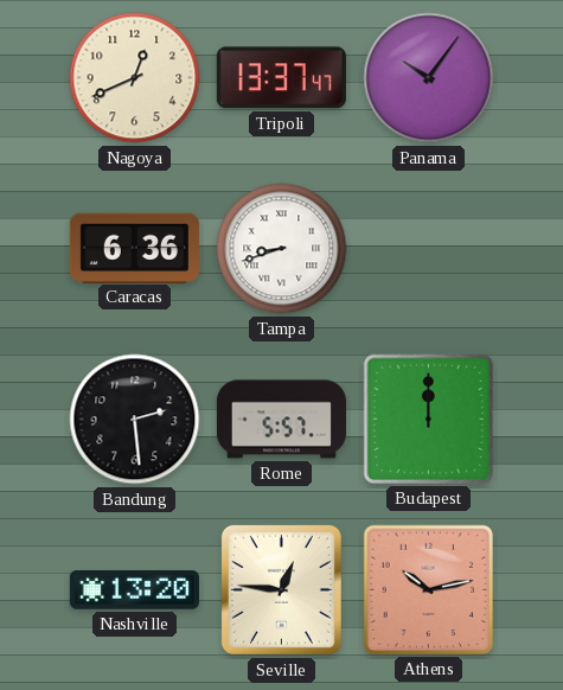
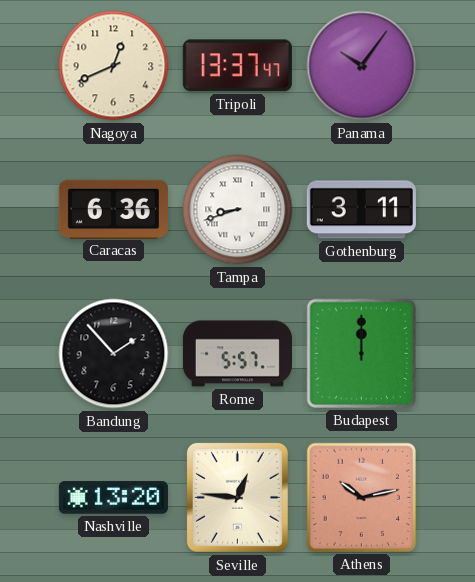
Gothenburg: none -> 3:11
Bandung: 2:29 -> 1:53
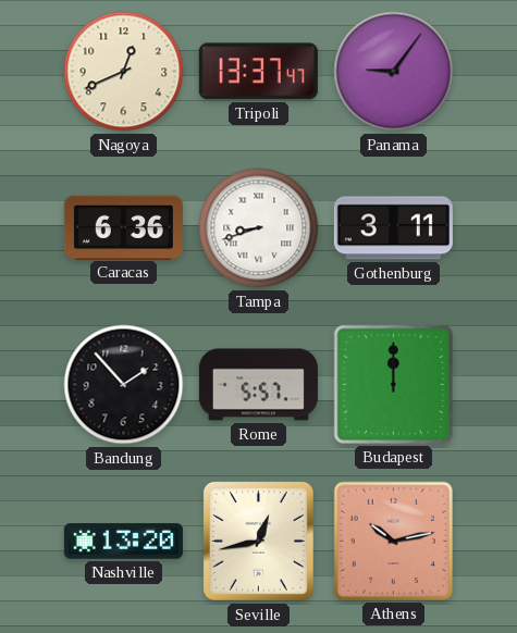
Panama: 10:06 -> 9:06
Seville: 12:46 -> 12:43
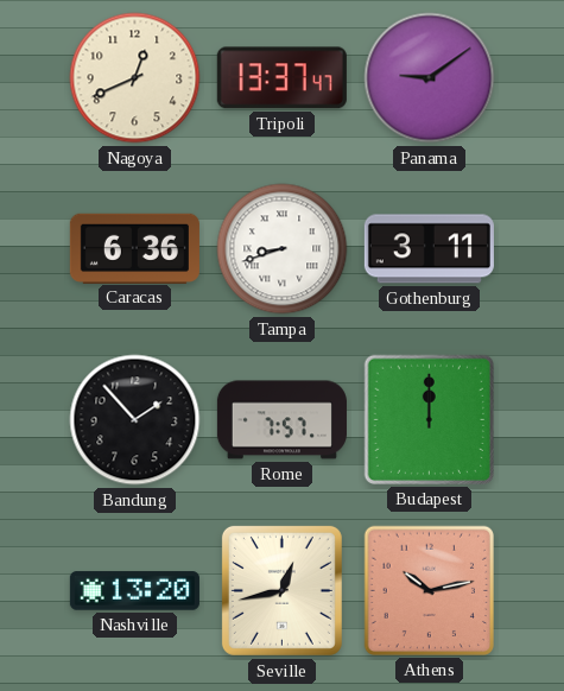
Panama: 9:06 -> 9:09
Rome: 5:57 -> 7:57
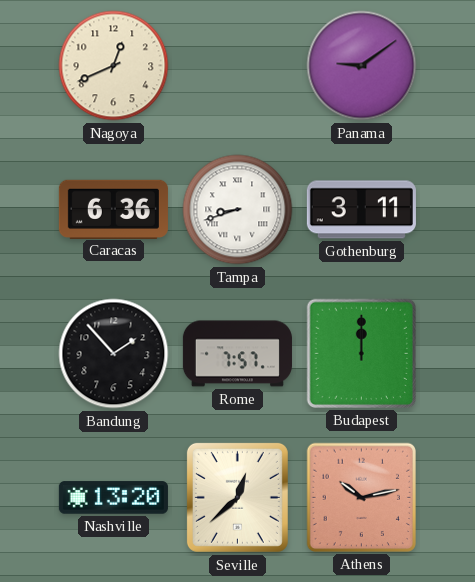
Tripoli: 13:37 -> none
Seville: 12:43 -> 12:38
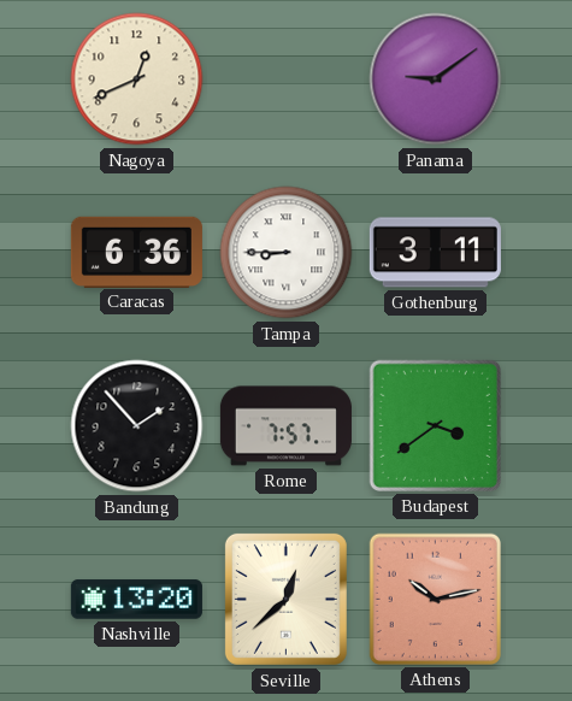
Tampa: 8:42 -> 8:45
Budapest: 12:00 -> 3:39
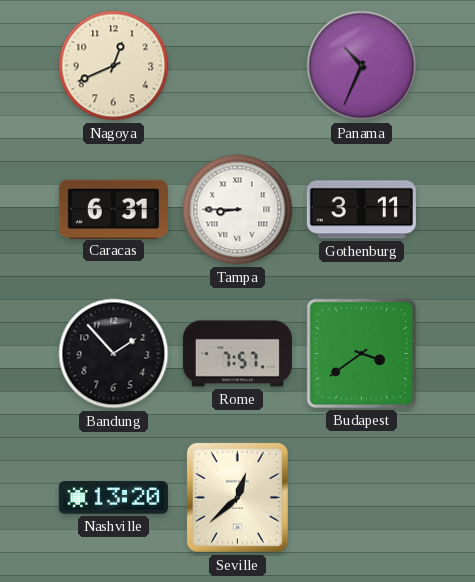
Panama: 9:09 -> 10:34
Caracas: 6:36 -> 6:31
Athens: 10:13 -> none
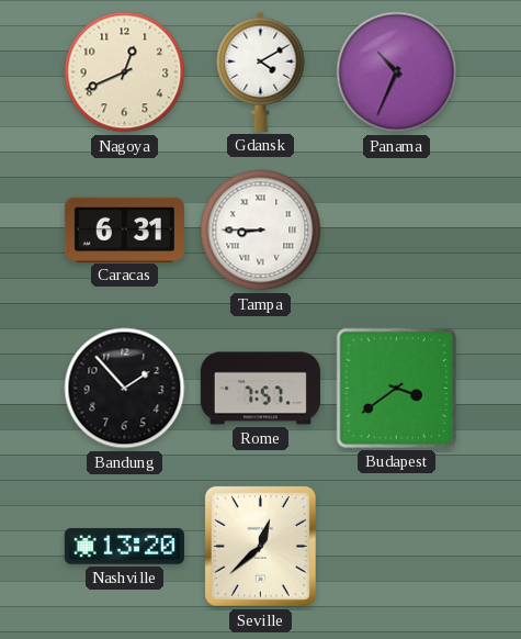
Gdansk: none -> 4:10
Gothenburg: 3:11 -> none
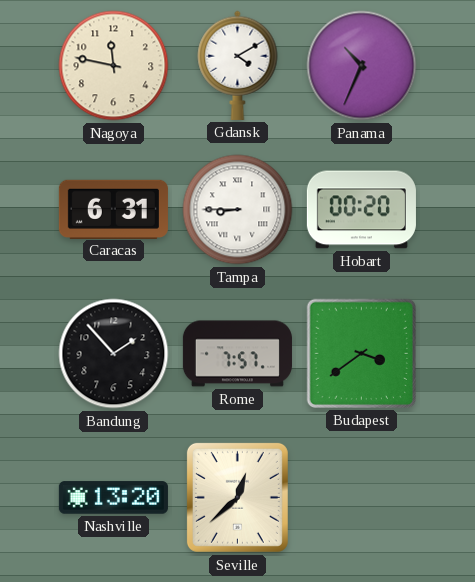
Nagoya: 12:41 -> 11:47
Hobart: none -> 00:20
